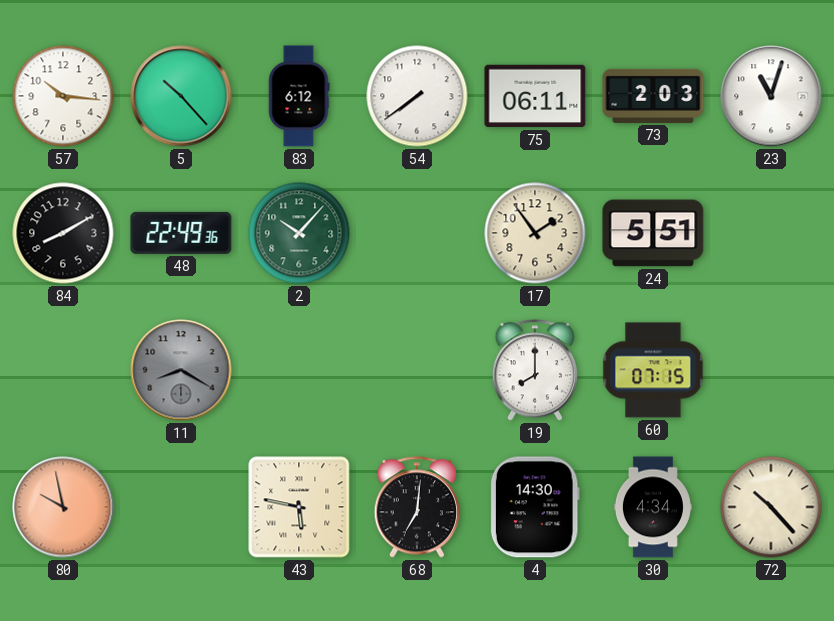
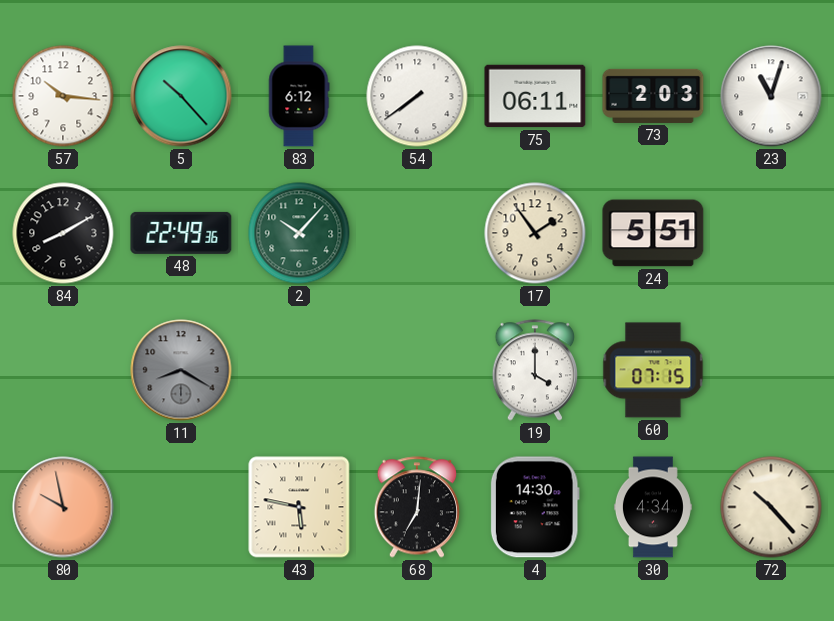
19: 8:00 -> 4:00
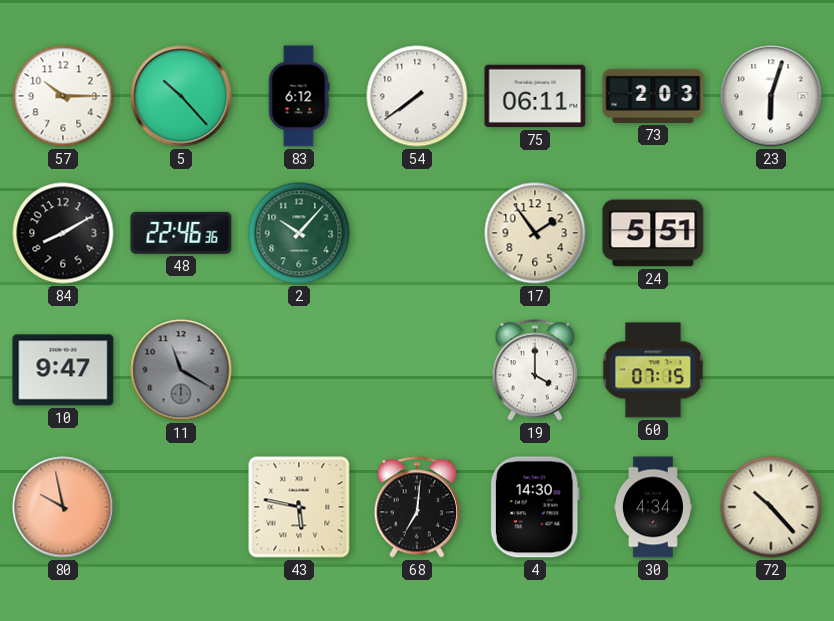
57: 10:16 -> 10:15
23: 11:03 -> 6:03
48: 22:49 -> 22:46
10: none -> 9:47
11: 8:20 -> 11:20
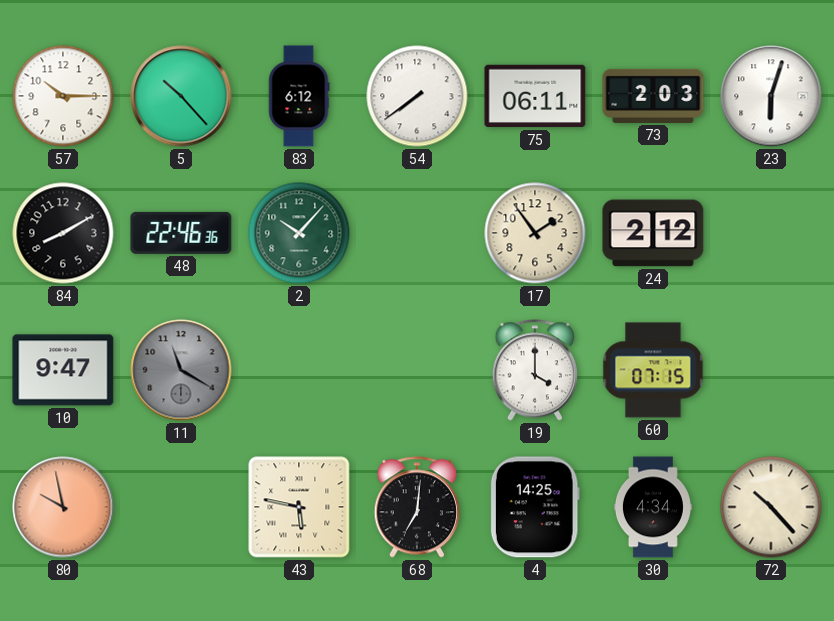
24: 5:51 -> 2:12
4: 14:30 -> 14:25
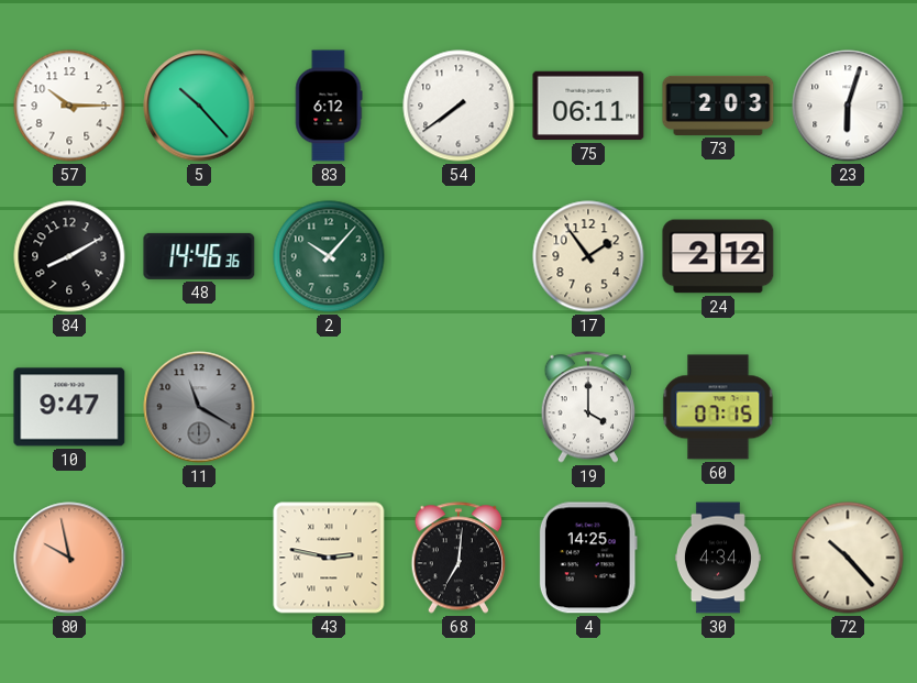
48: 22:46 -> 14:46
43: 5:47 -> 2:47
